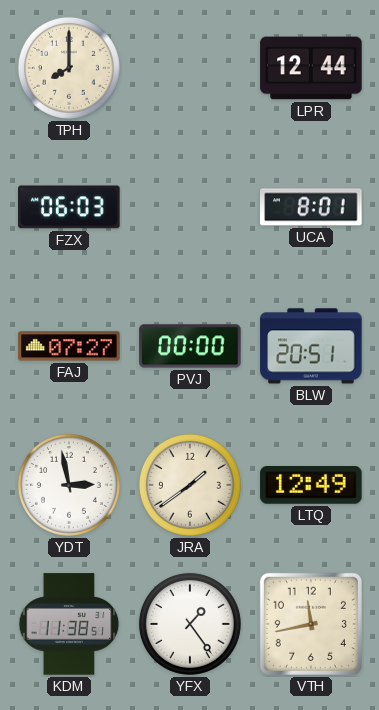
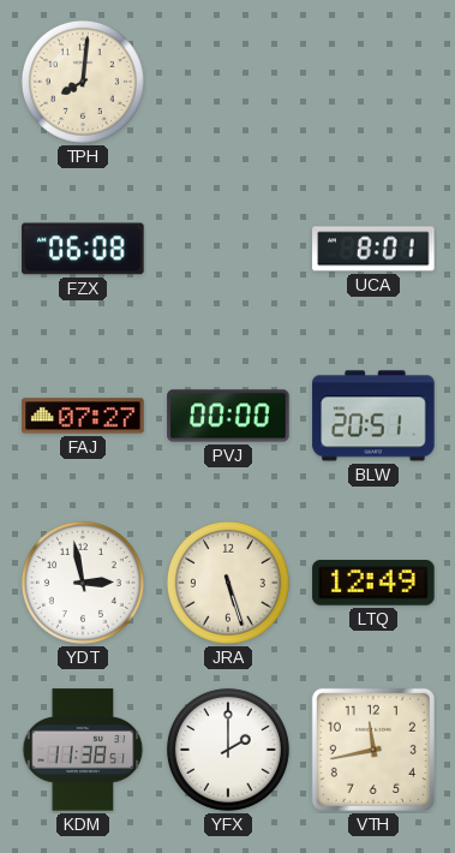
TPH: 8:00 -> 8:01
LPR: 12:44 -> none
FZX: 06:03 -> 06:08
JRA: 1:39 -> 5:27
YFX: 1:24 -> 2:00
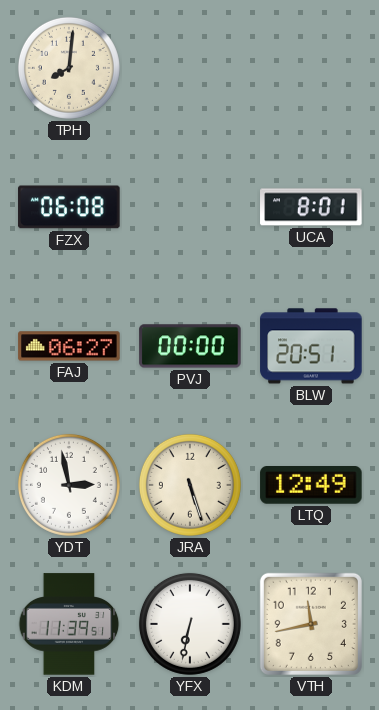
FAJ: 07:27 -> 06:27
KDM: 11:38 -> 11:39
YFX: 2:00 -> 6:32
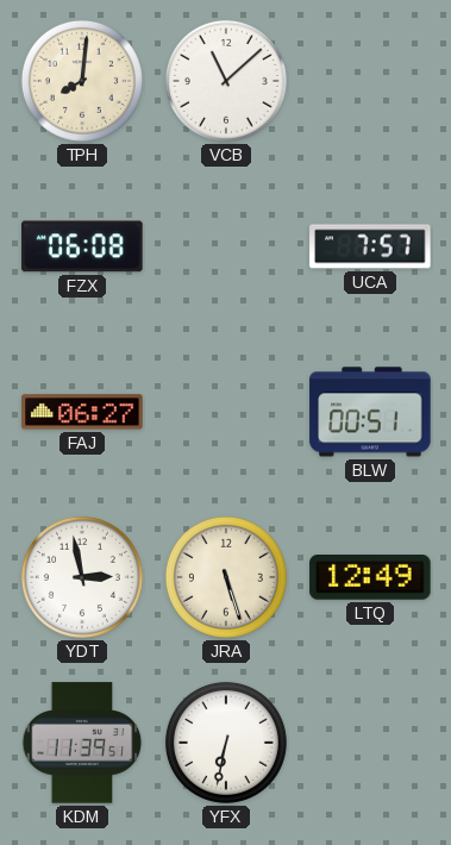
VCB: none -> 11:08
UCA: 8:01 -> 7:57
PVJ: 00:00 -> none
BLW: 20:51 -> 00:51
VTH: 11:43 -> none
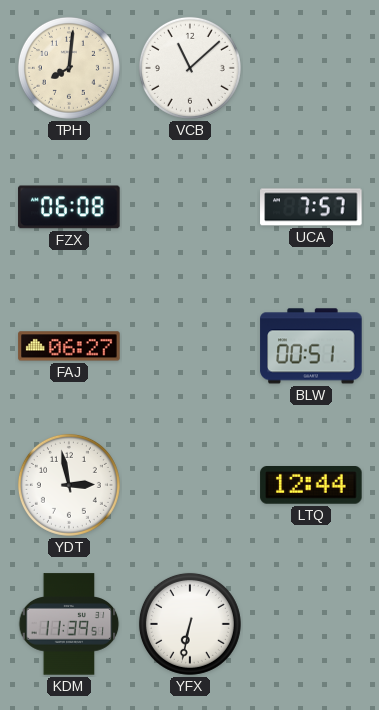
JRA: 5:27 -> none
LTQ: 12:49 -> 12:44
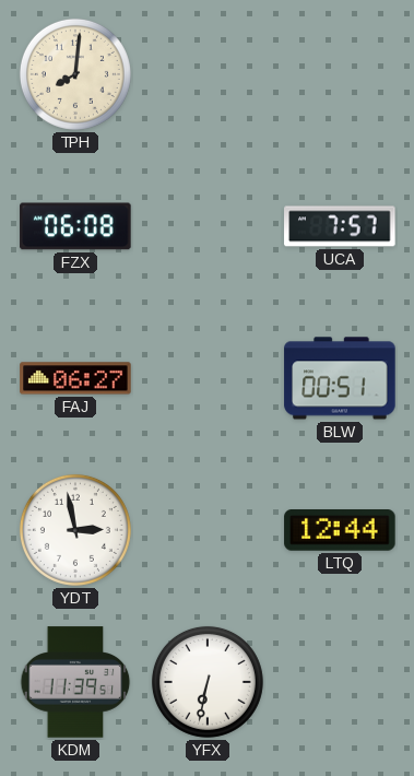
VCB: 11:08 -> none
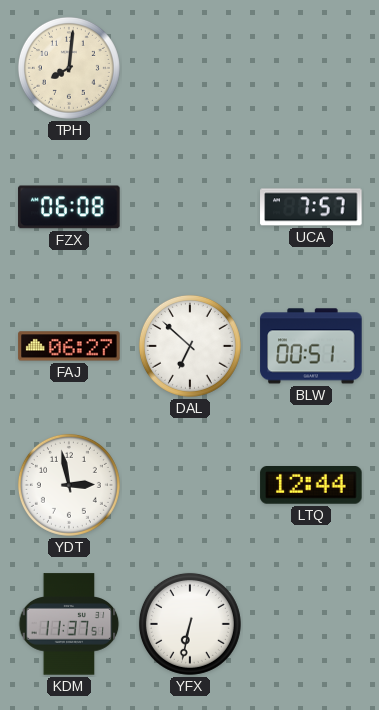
DAL: none -> 6:52
KDM: 11:39 -> 11:37
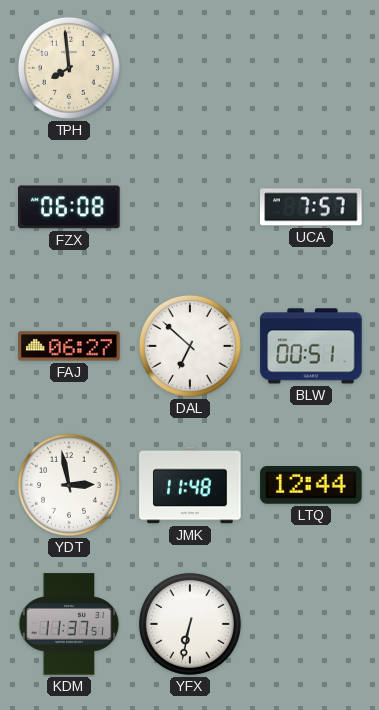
TPH: 8:01 -> 7:59
JMK: none -> 11:48
